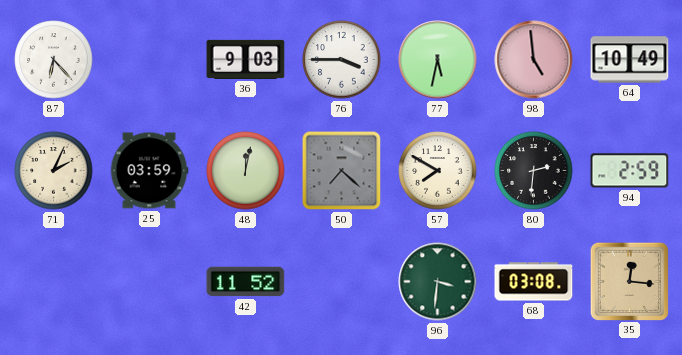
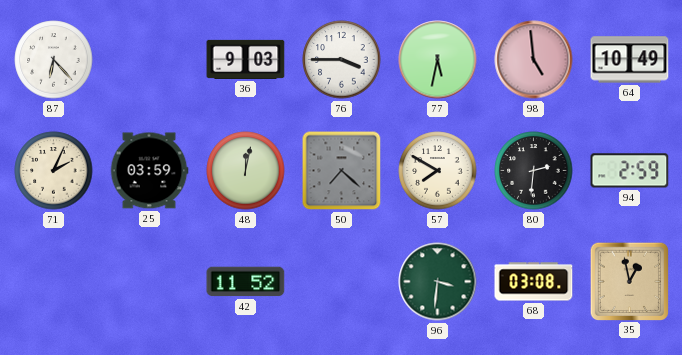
35: 12:16 -> 12:58
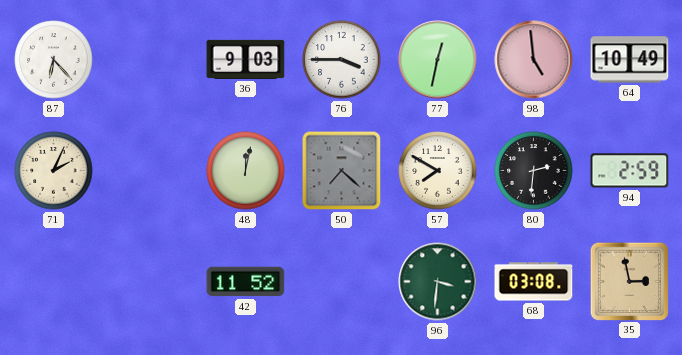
77: 5:32 -> 12:32
25: 03:59 -> none
35: 12:58 -> 2:58
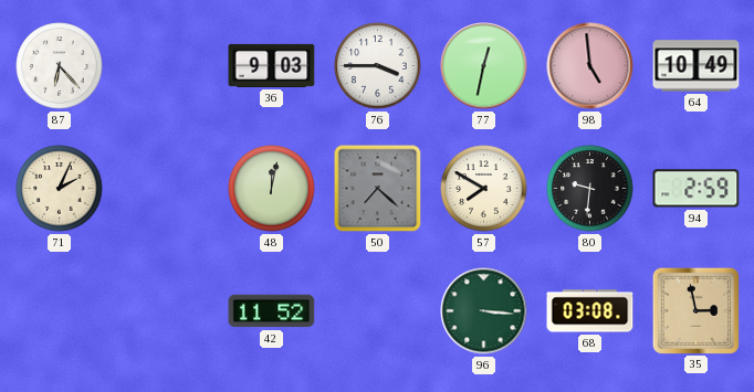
80: 2:31 -> 9:31
96: 3:31 -> 3:16
